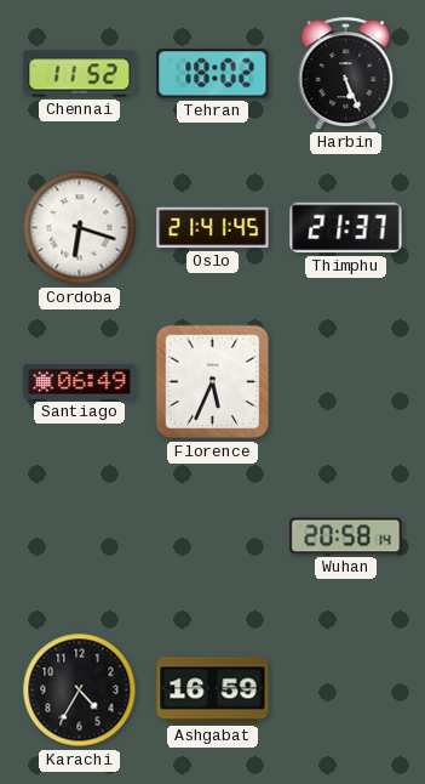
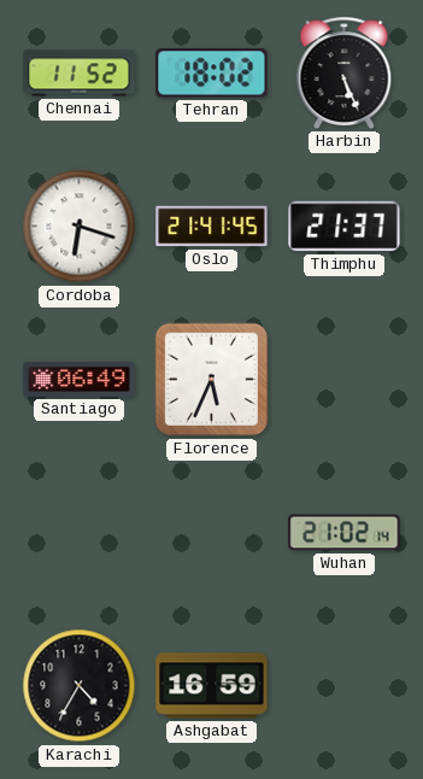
Wuhan: 20:58 -> 21:02
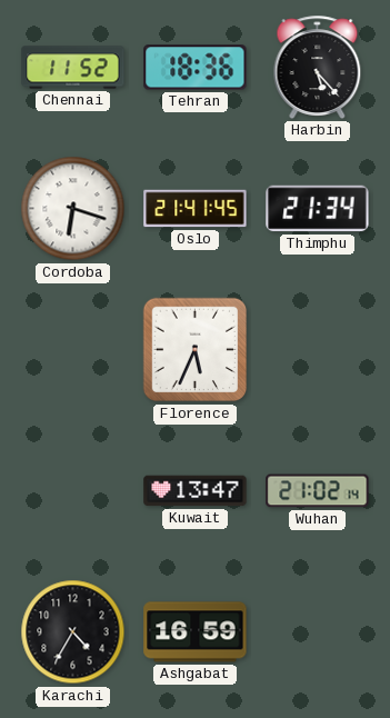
Tehran: 18:02 -> 18:36
Harbin: 5:26 -> 5:23
Thimphu: 21:37 -> 21:34
Santiago: 06:49 -> none
Kuwait: none -> 13:47
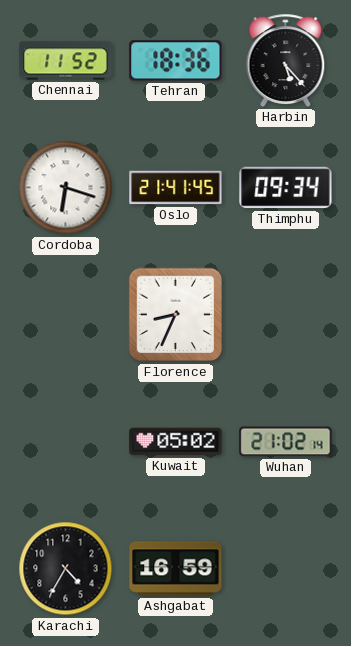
Thimphu: 21:34 -> 09:34
Florence: 5:34 -> 8:34
Kuwait: 13:47 -> 05:02
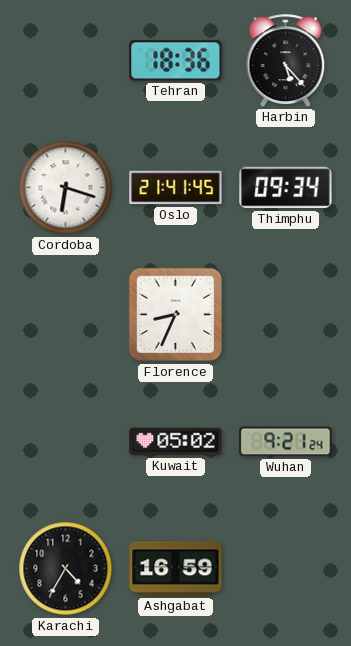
Chennai: 11:52 -> none
Wuhan: 21:02 -> 9:21
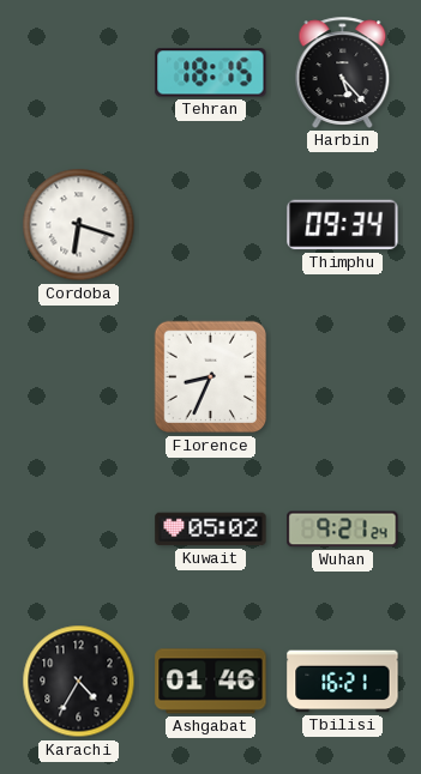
Tehran: 18:36 -> 18:15
Oslo: 21:41 -> none
Ashgabat: 16:59 -> 01:46
Tbilisi: none -> 16:21
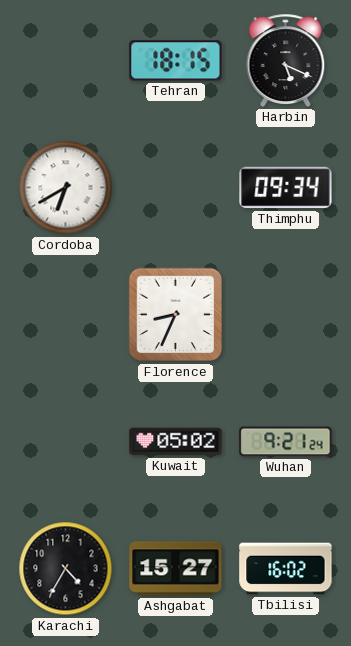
Harbin: 5:23 -> 5:19
Cordoba: 6:18 -> 6:40
Ashgabat: 01:46 -> 15:27
Tbilisi: 16:21 -> 16:02
